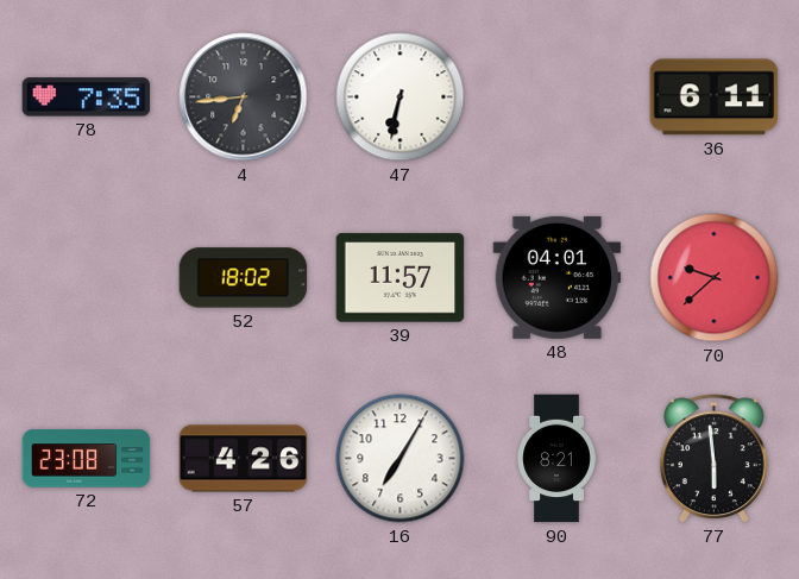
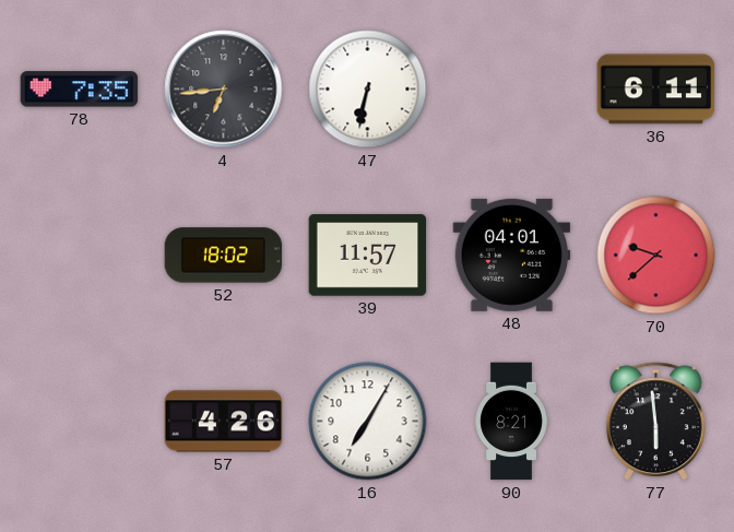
72: 23:08 -> none
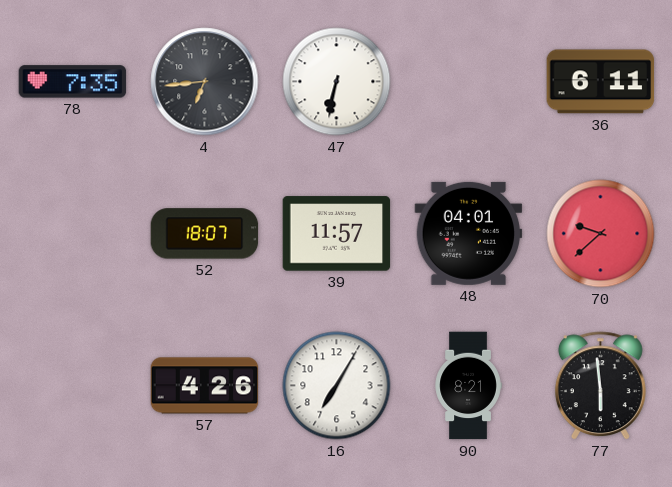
52: 18:02 -> 18:07
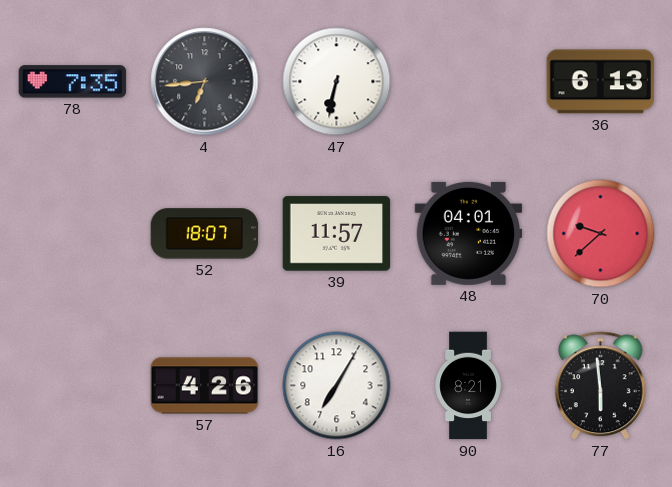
36: 6:11 -> 6:13
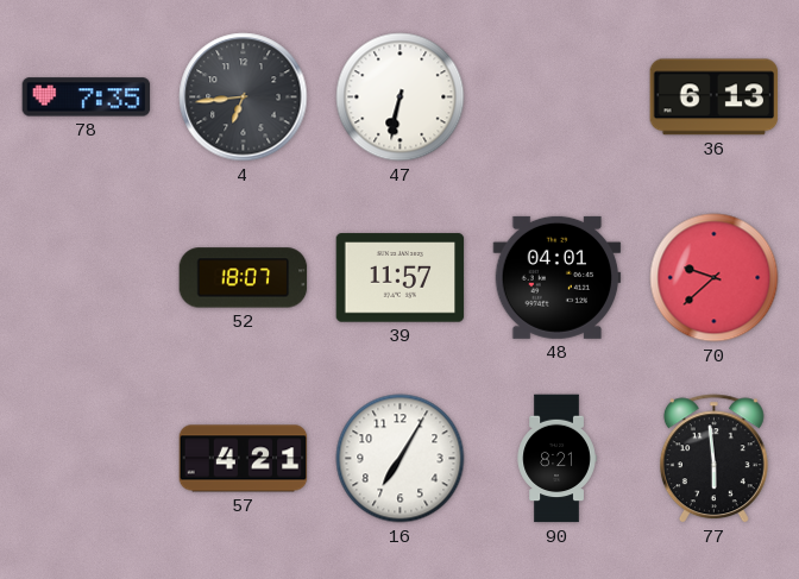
57: 4:26 -> 4:21
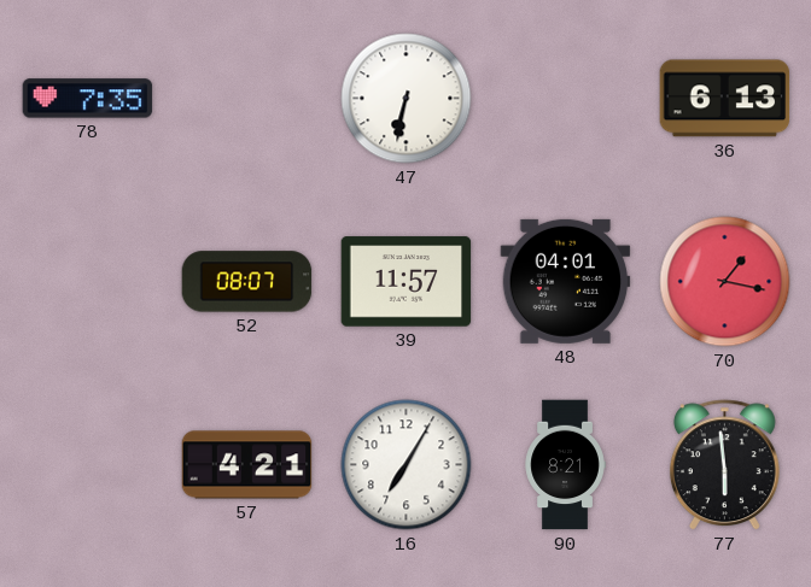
4: 6:44 -> none
52: 18:07 -> 08:07
70: 9:38 -> 1:17
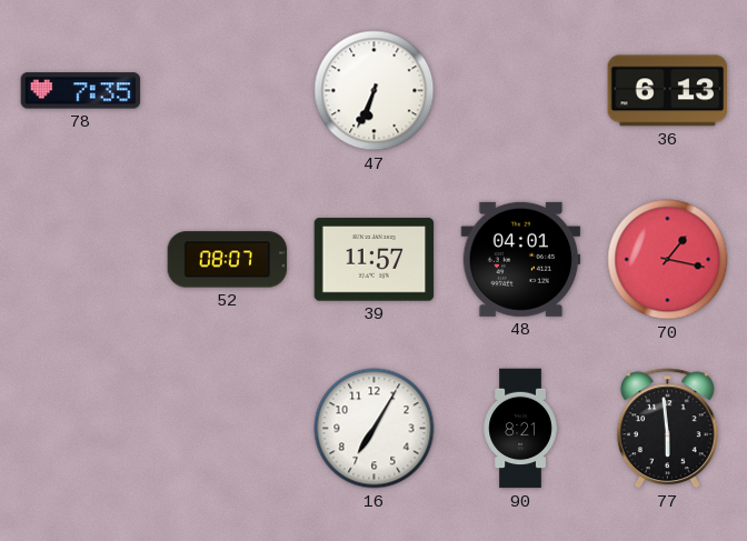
47: 6:32 -> 6:34
57: 4:21 -> none
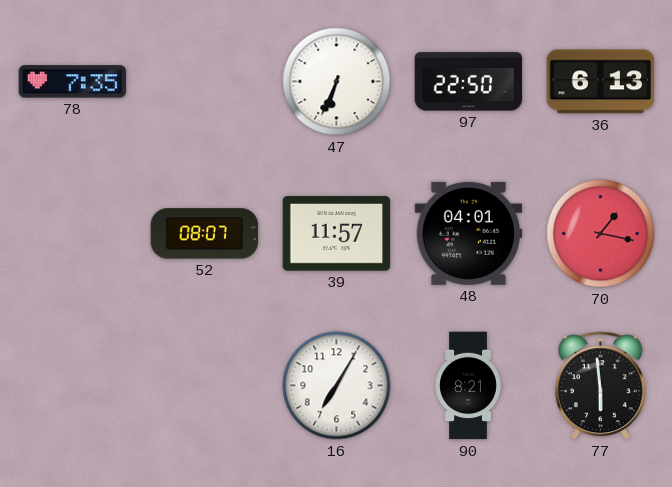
97: none -> 22:50
